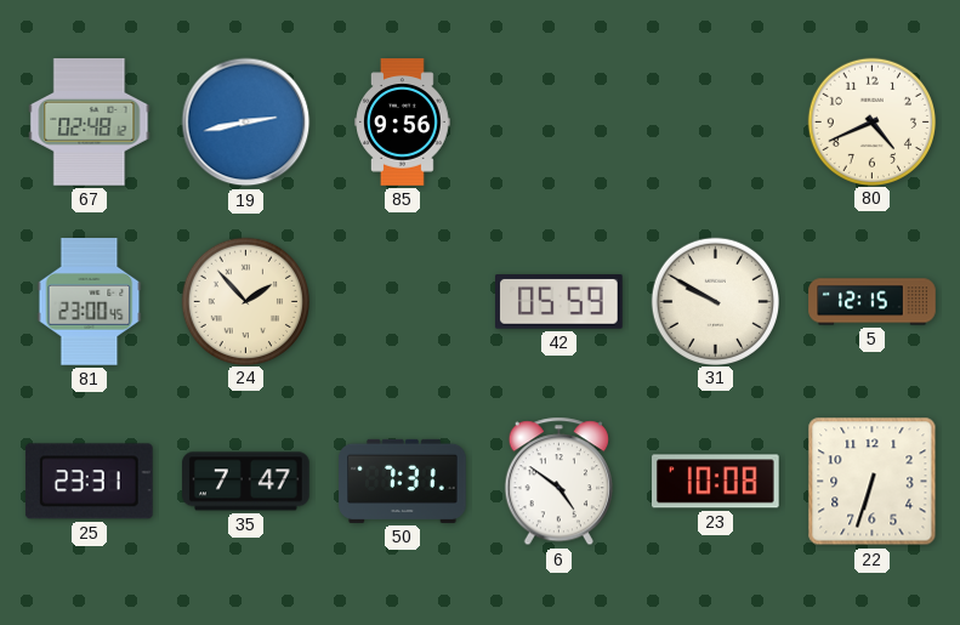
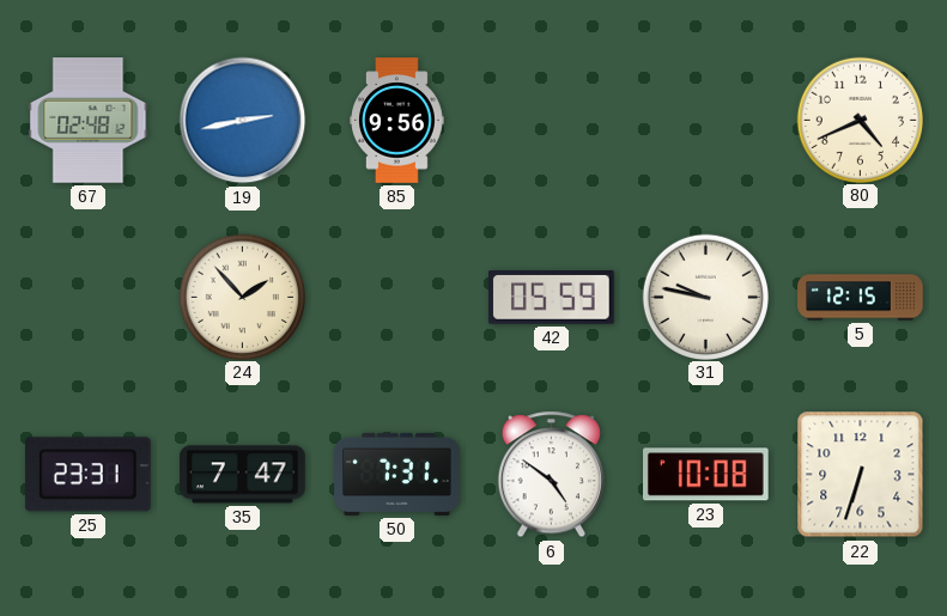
81: 23:00 -> none
31: 9:50 -> 9:47
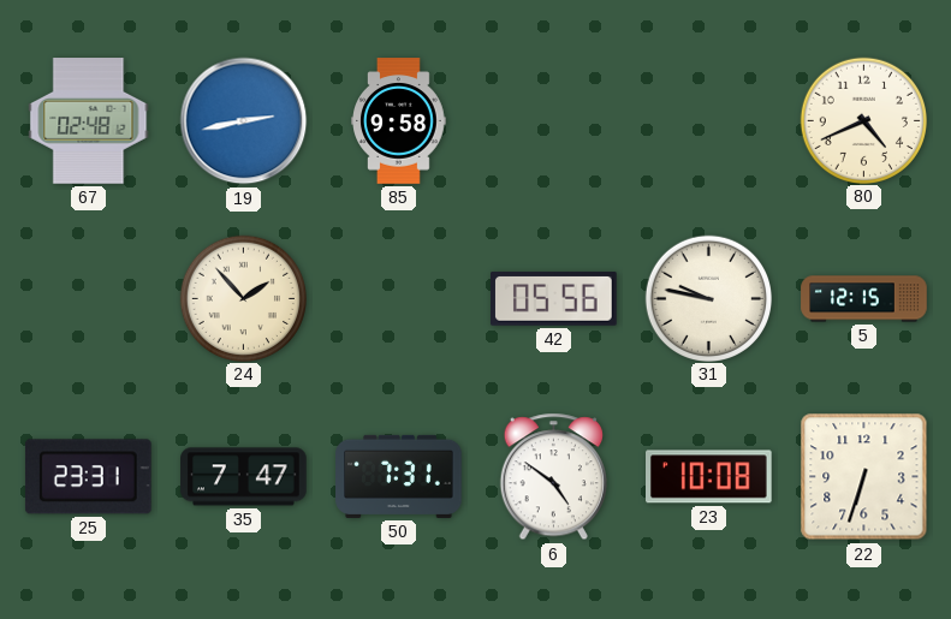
85: 9:56 -> 9:58
42: 05:59 -> 05:56
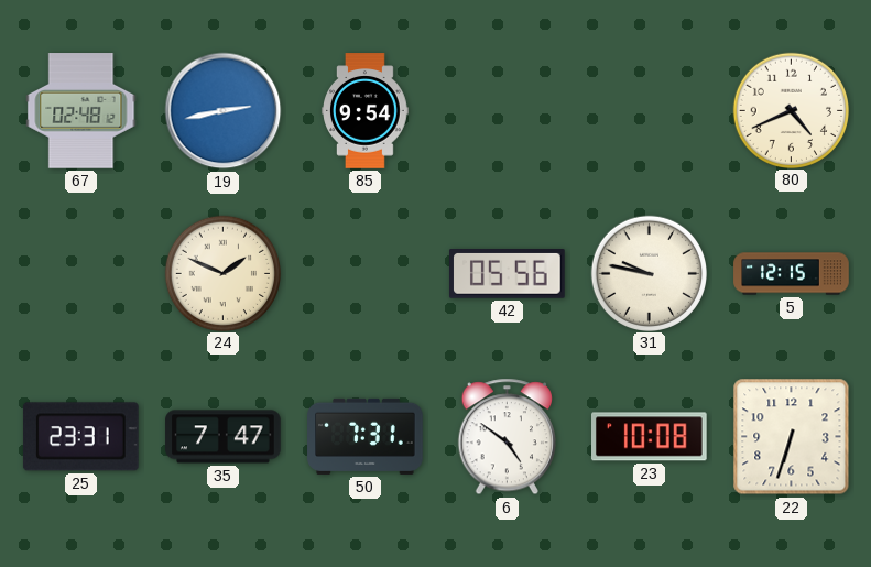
85: 9:58 -> 9:54
24: 1:53 -> 1:49
